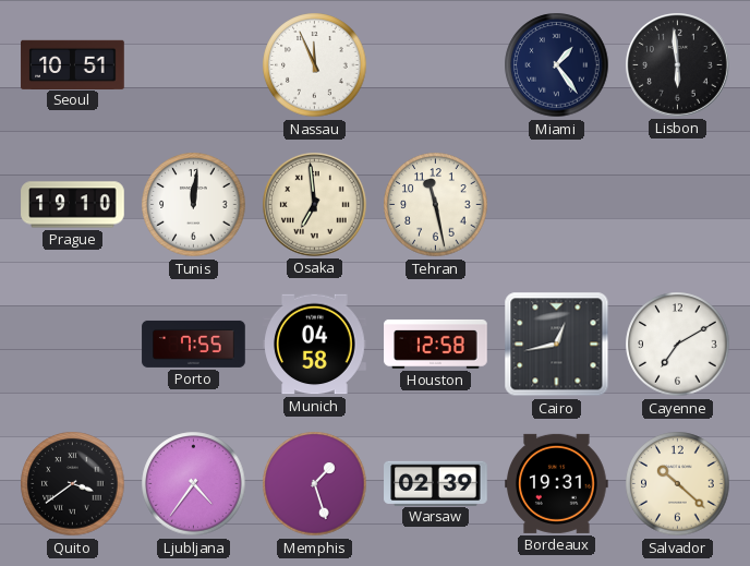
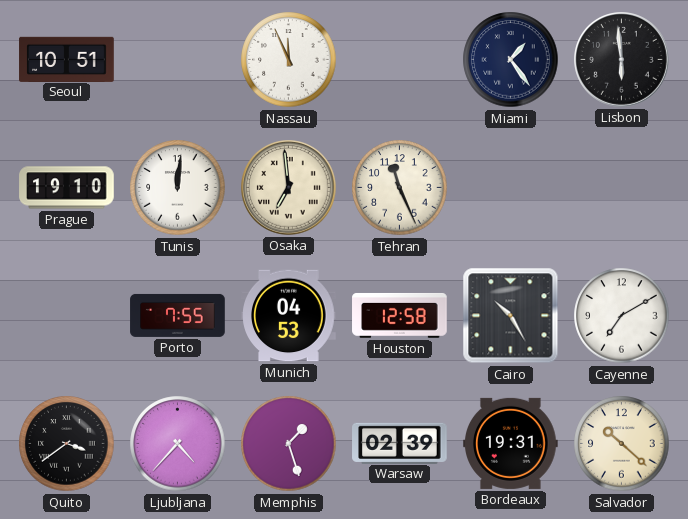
Tehran: 11:28 -> 11:26
Munich: 04:58 -> 04:53
Cairo: 12:43 -> 10:25
Ljubljana: 4:36 -> 4:37
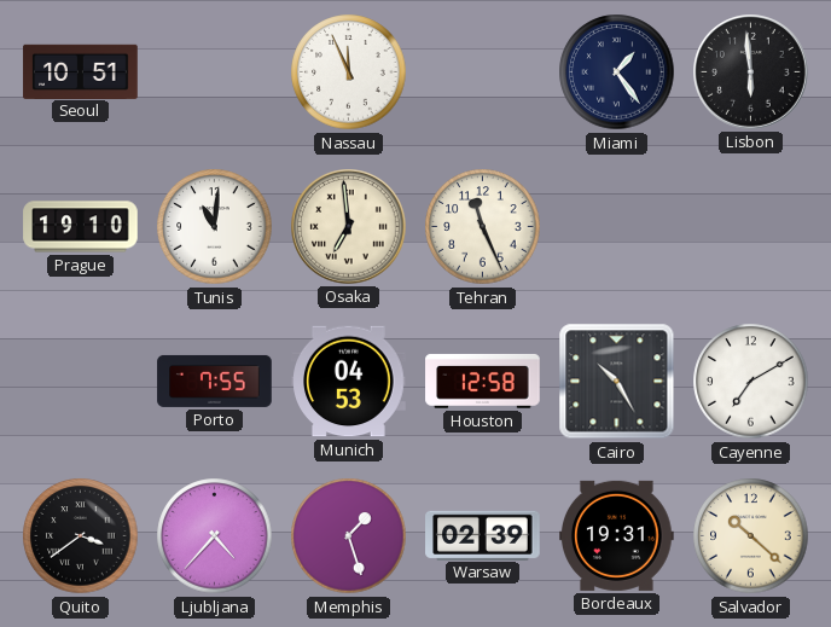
Tunis: 12:01 -> 11:01
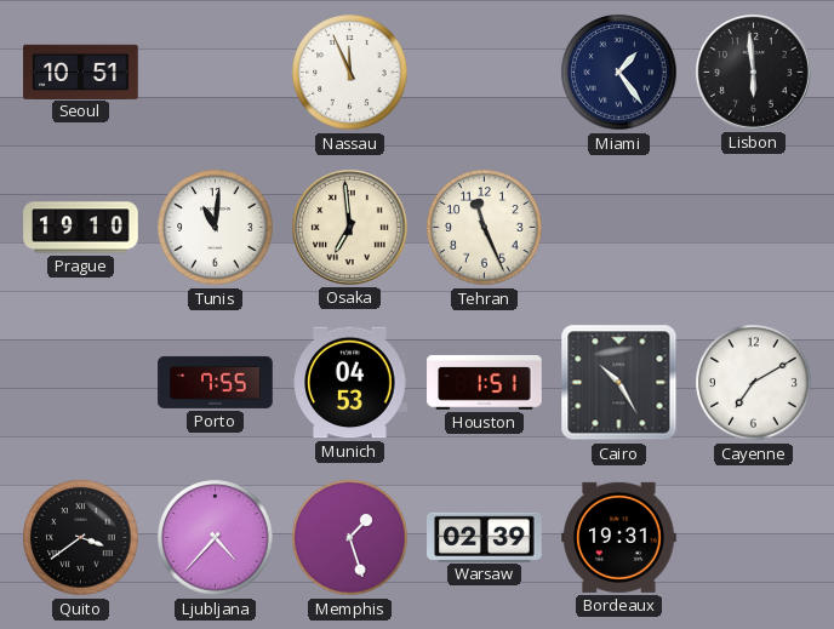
Houston: 12:58 -> 1:51
Salvador: 10:22 -> none
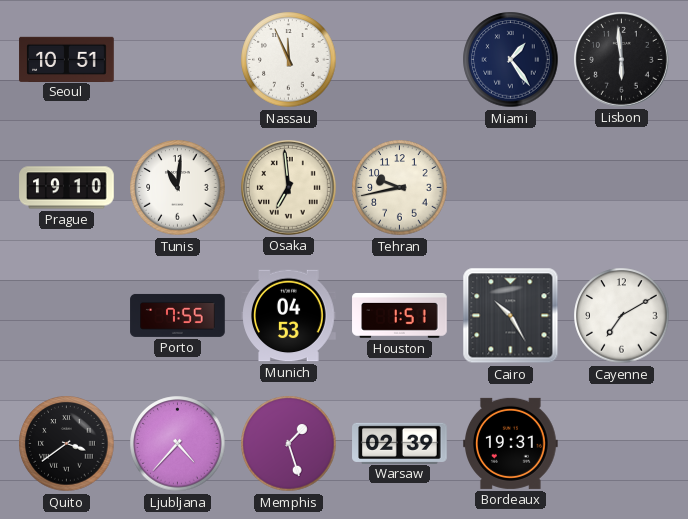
Tehran: 11:26 -> 9:43
